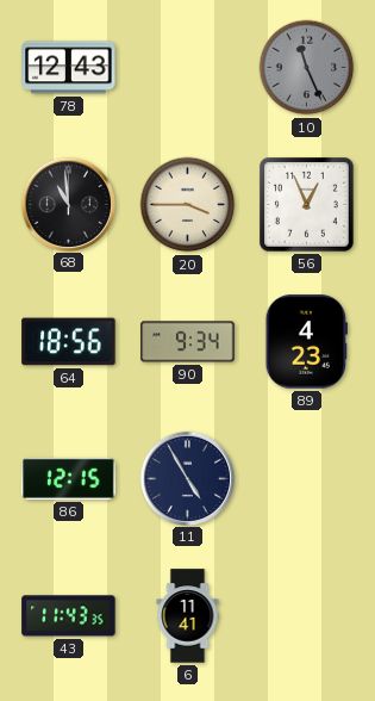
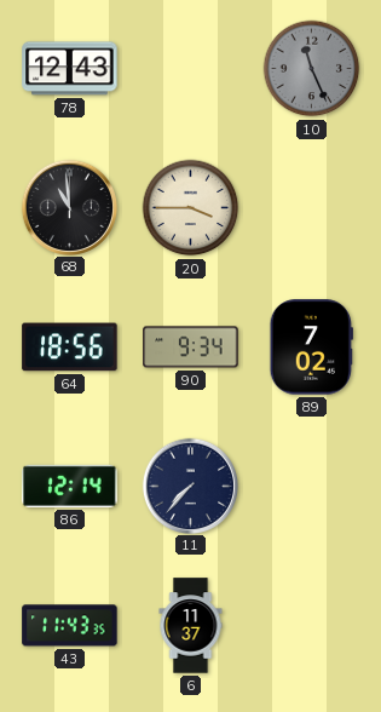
56: 12:56 -> none
89: 4:23 -> 7:02
86: 12:15 -> 12:14
11: 4:55 -> 7:37
6: 11:41 -> 11:37
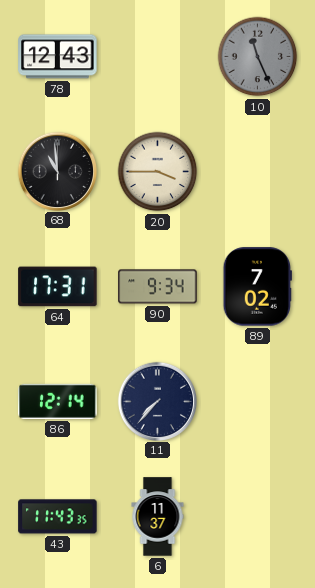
64: 18:56 -> 17:31
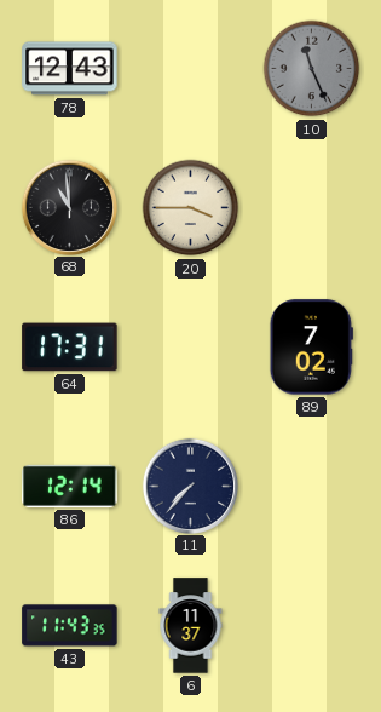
90: 9:34 -> none
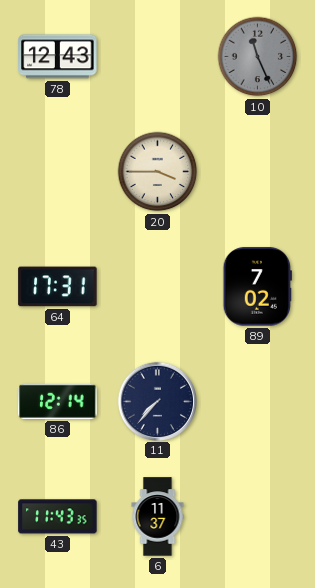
68: 10:59 -> none
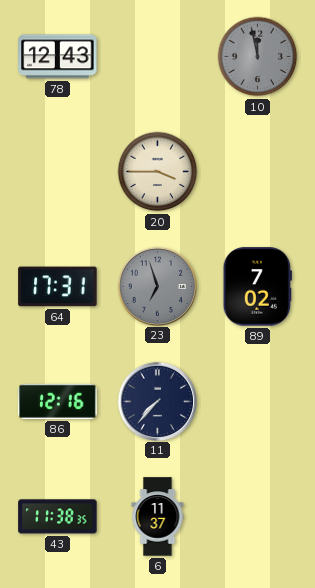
10: 11:26 -> 11:58
23: none -> 6:57
86: 12:14 -> 12:16
43: 11:43 -> 11:38
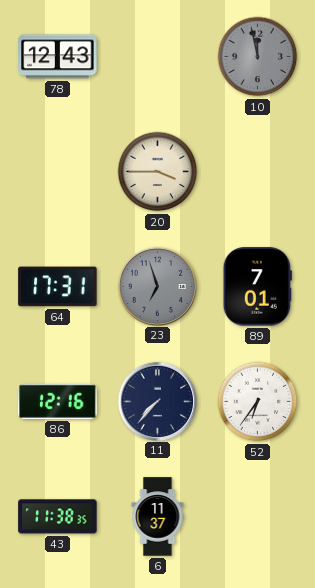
89: 7:02 -> 7:01
52: none -> 6:36
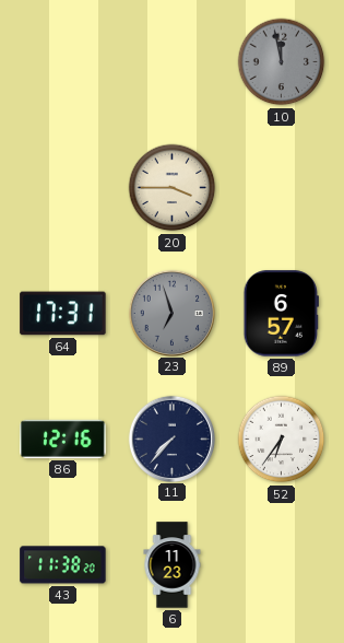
78: 12:43 -> none
89: 7:01 -> 6:57
43: 11:38:35 -> 11:38:20
6: 11:37 -> 11:23
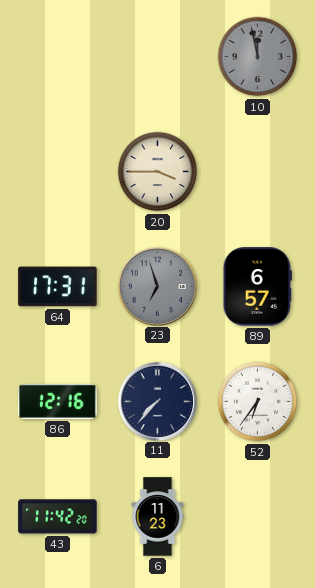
43: 11:38 -> 11:42
